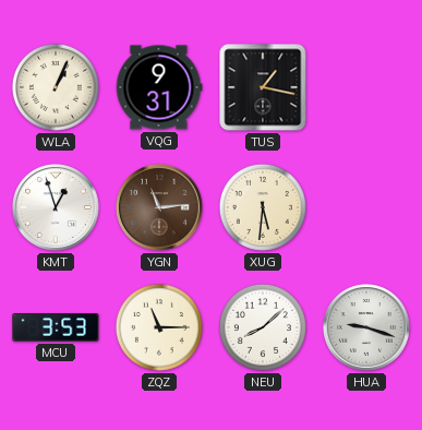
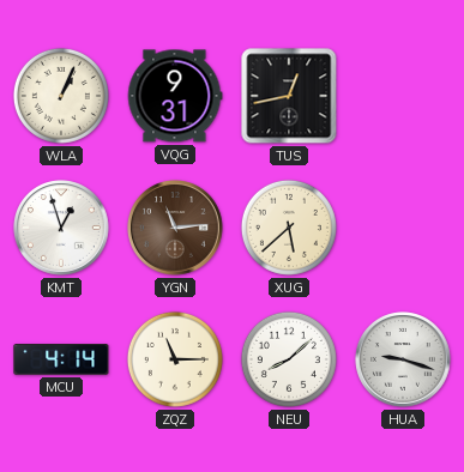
TUS: 1:17 -> 12:43
XUG: 5:31 -> 5:38
MCU: 3:53 -> 4:14
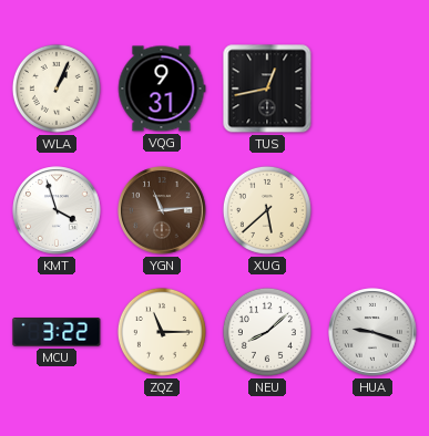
KMT: 12:57 -> 3:57
MCU: 4:14 -> 3:22
